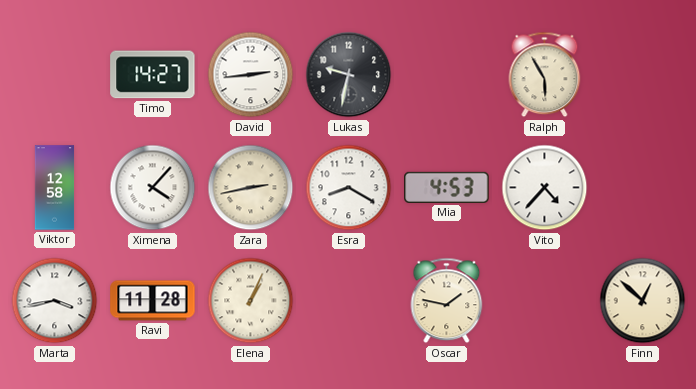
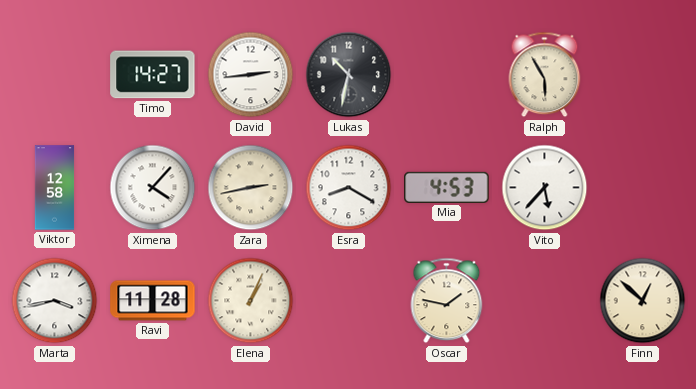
Lukas: 9:32 -> 10:32
Vito: 4:37 -> 5:37
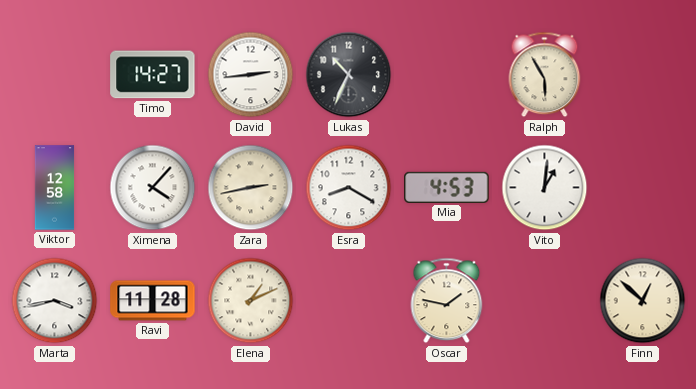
Lukas: 10:32 -> 10:34
Vito: 5:37 -> 1:01
Elena: 1:04 -> 1:11
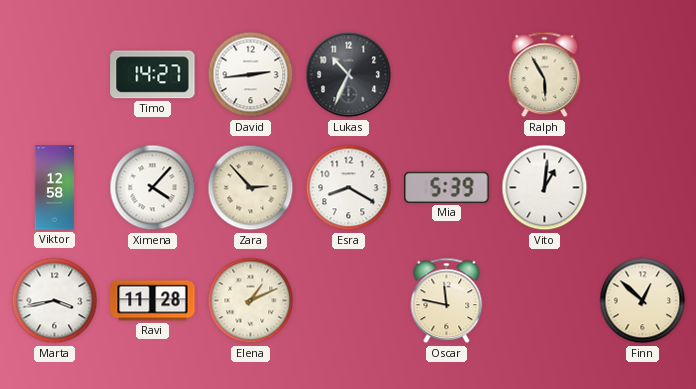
Zara: 2:43 -> 2:53
Mia: 4:53 -> 5:39
Oscar: 1:47 -> 11:47
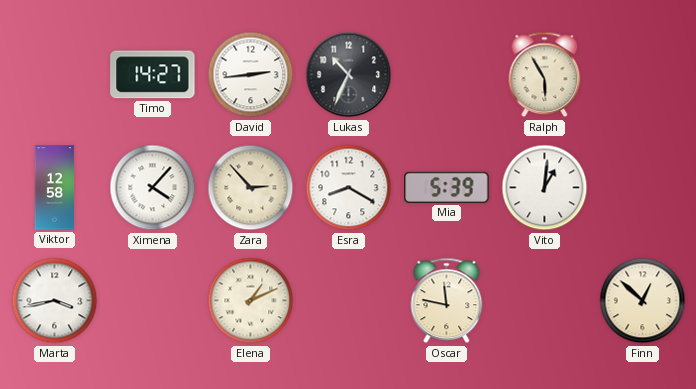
Ravi: 11:28 -> none
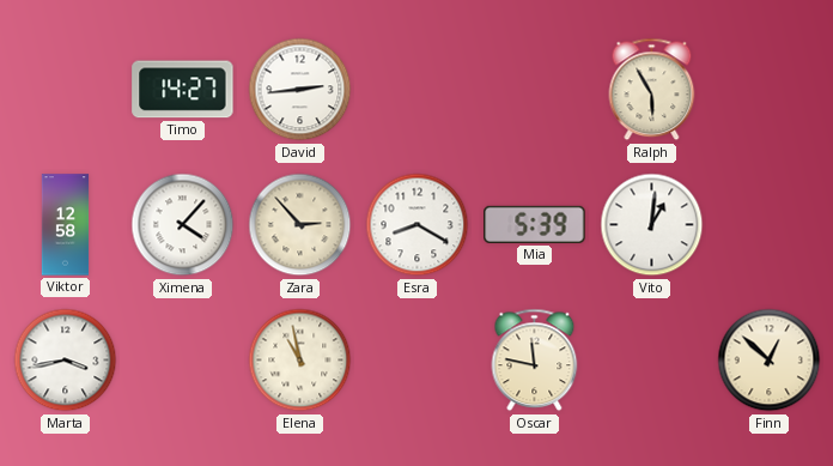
Lukas: 10:34 -> none
Elena: 1:11 -> 10:58
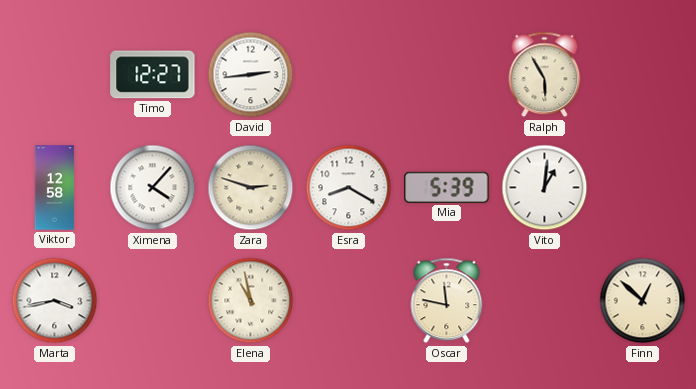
Timo: 14:27 -> 12:27
Zara: 2:53 -> 2:48
